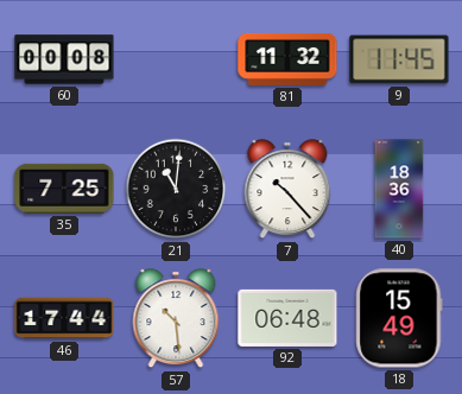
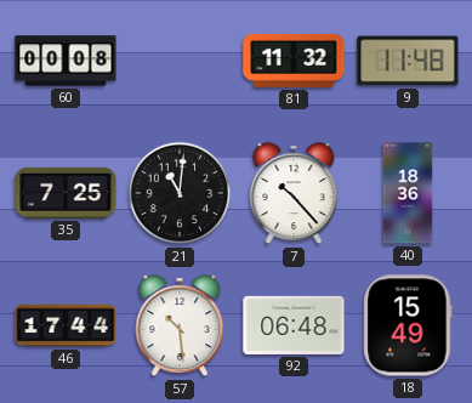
9: 11:45 -> 11:48
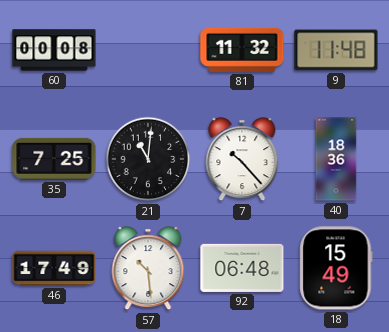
46: 17:44 -> 17:49
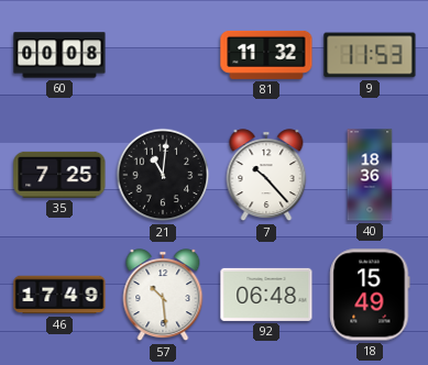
9: 11:48 -> 11:53
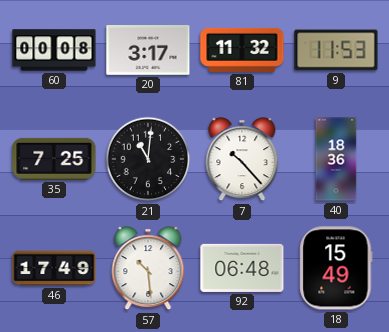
20: none -> 3:17
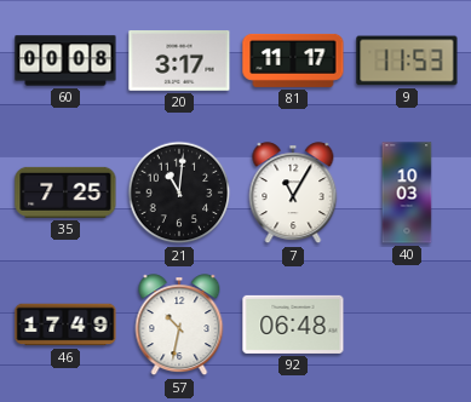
81: 11:32 -> 11:17
7: 10:23 -> 11:05
40: 18:36 -> 10:03
57: 10:29 -> 10:32
18: 15:49 -> none
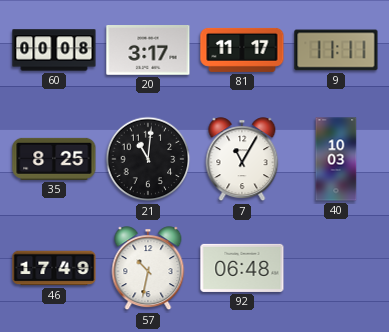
9: 11:53 -> 11:11
35: 7:25 -> 8:25
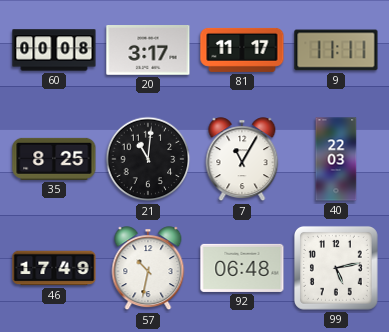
40: 10:03 -> 22:03
99: none -> 5:13
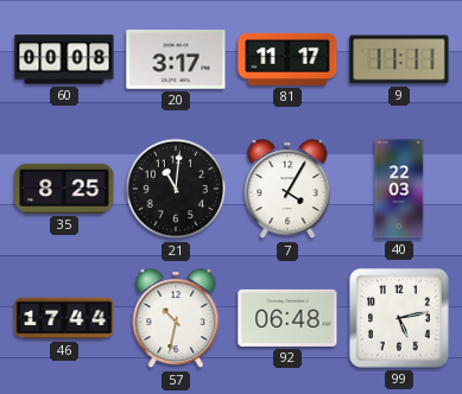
7: 11:05 -> 4:05
46: 17:49 -> 17:44
